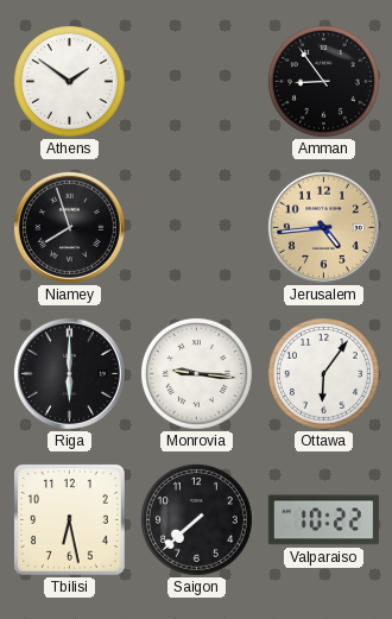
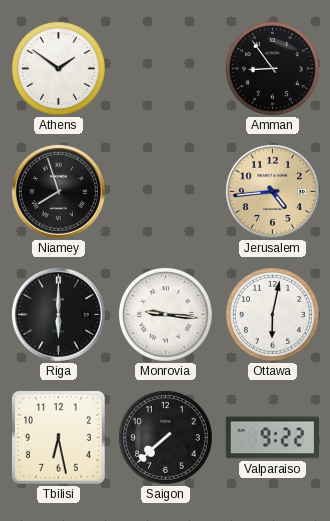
Ottawa: 6:06 -> 6:02
Valparaiso: 10:22 -> 9:22
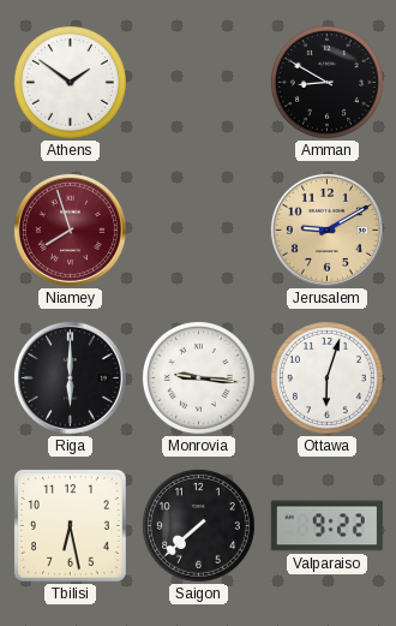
Amman: 8:54 -> 8:50
Niamey dial: black -> burgundy
Jerusalem: 4:44 -> 9:10
Ottawa: 6:02 -> 6:03
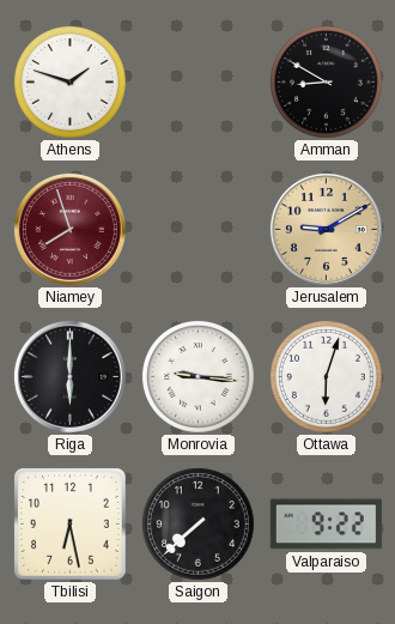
Athens: 1:51 -> 1:48
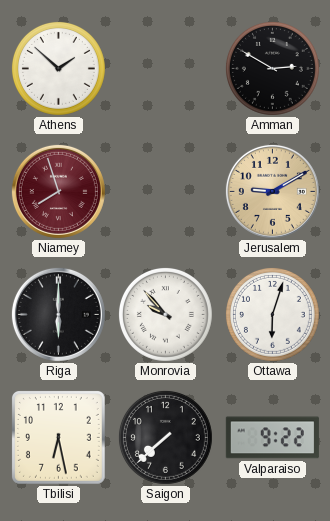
Athens: 1:48 -> 1:52
Amman: 8:50 -> 2:50
Monrovia: 9:16 -> 9:53
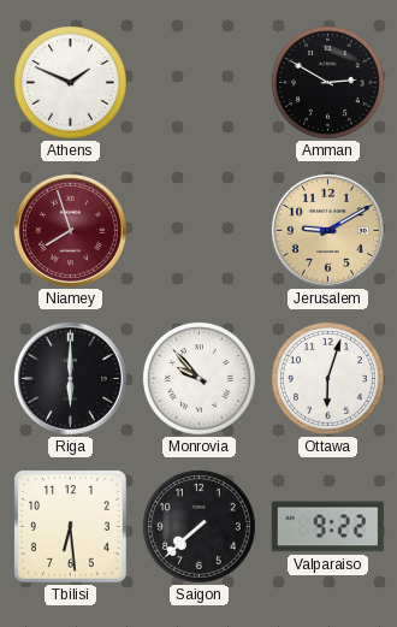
Athens: 1:52 -> 1:49
Tbilisi: 6:28 -> 6:29
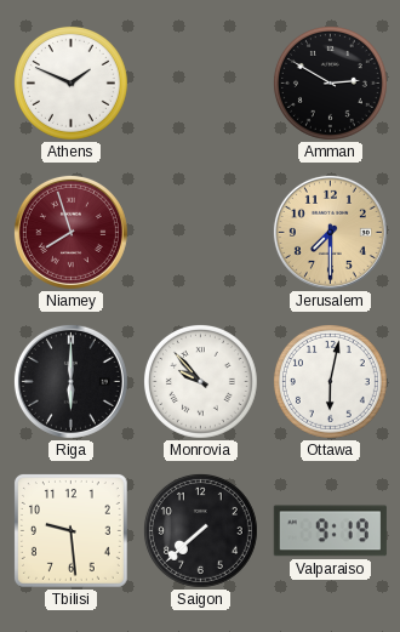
Jerusalem: 9:10 -> 7:30
Ottawa: 6:03 -> 6:02
Tbilisi: 6:29 -> 9:29
Valparaiso: 9:22 -> 9:19
